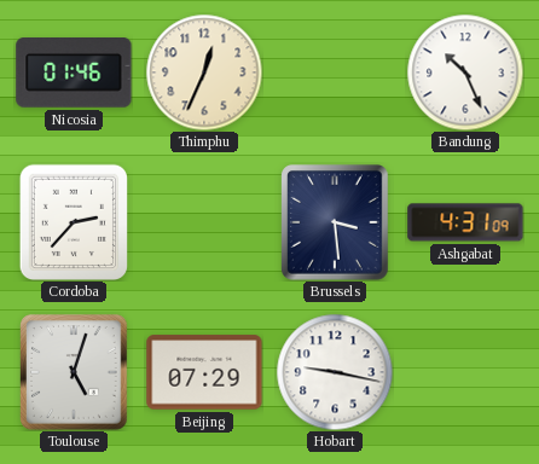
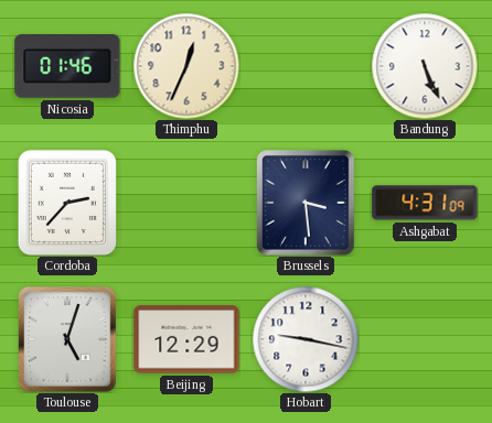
Bandung: 10:26 -> 5:26
Beijing: 07:29 -> 12:29
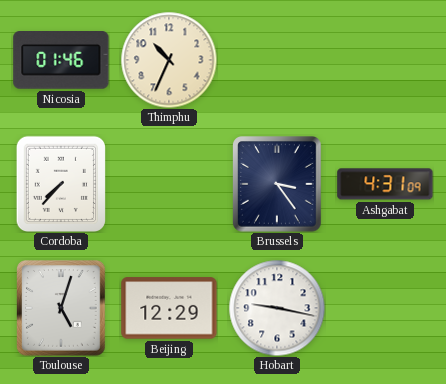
Thimphu: 12:34 -> 10:34
Bandung: 5:26 -> none
Cordoba: 2:37 -> 7:37
Brussels: 3:29 -> 3:24
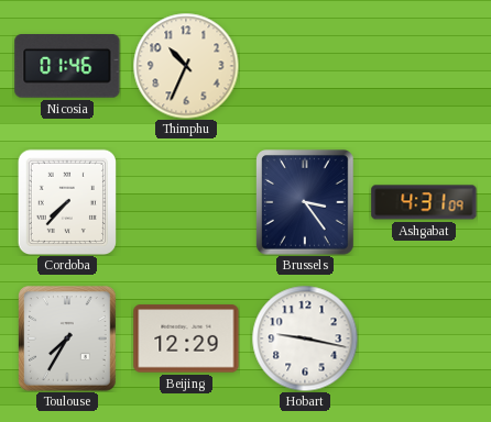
Toulouse: 5:03 -> 7:35
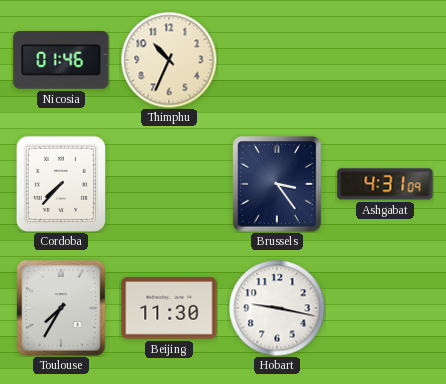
Beijing: 12:29 -> 11:30
